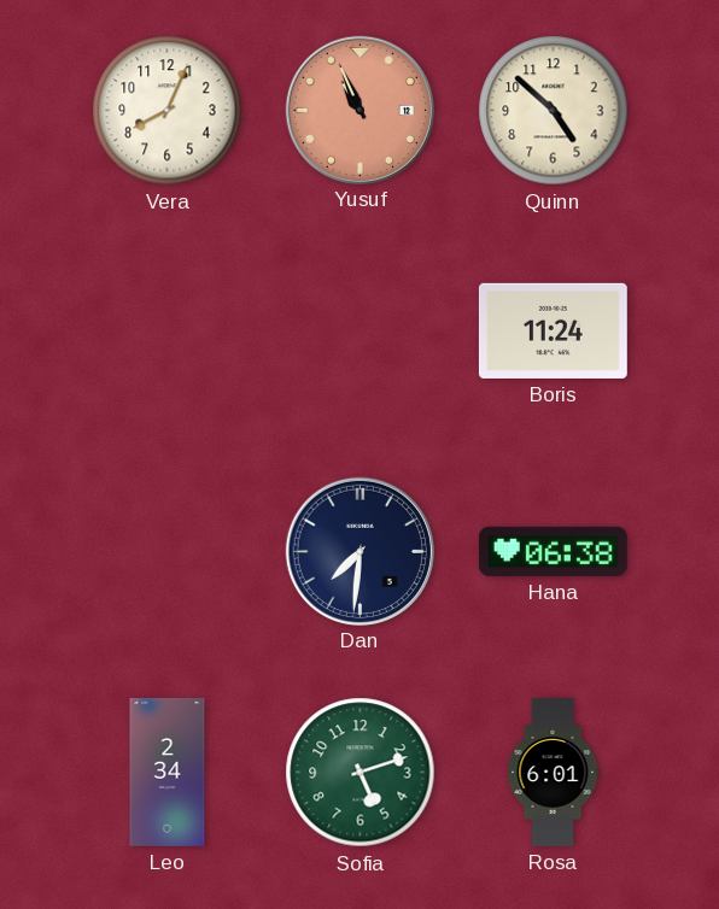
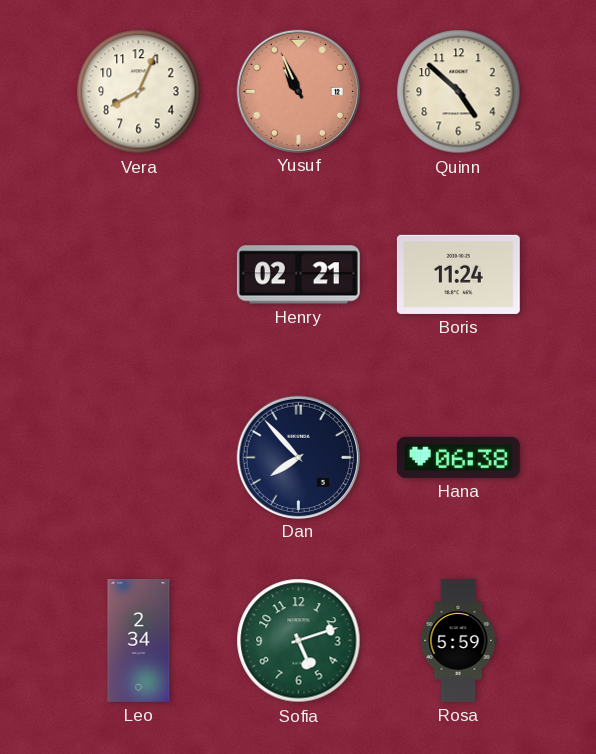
Henry: none -> 02:21
Dan: 7:31 -> 7:53
Rosa: 6:01 -> 5:59
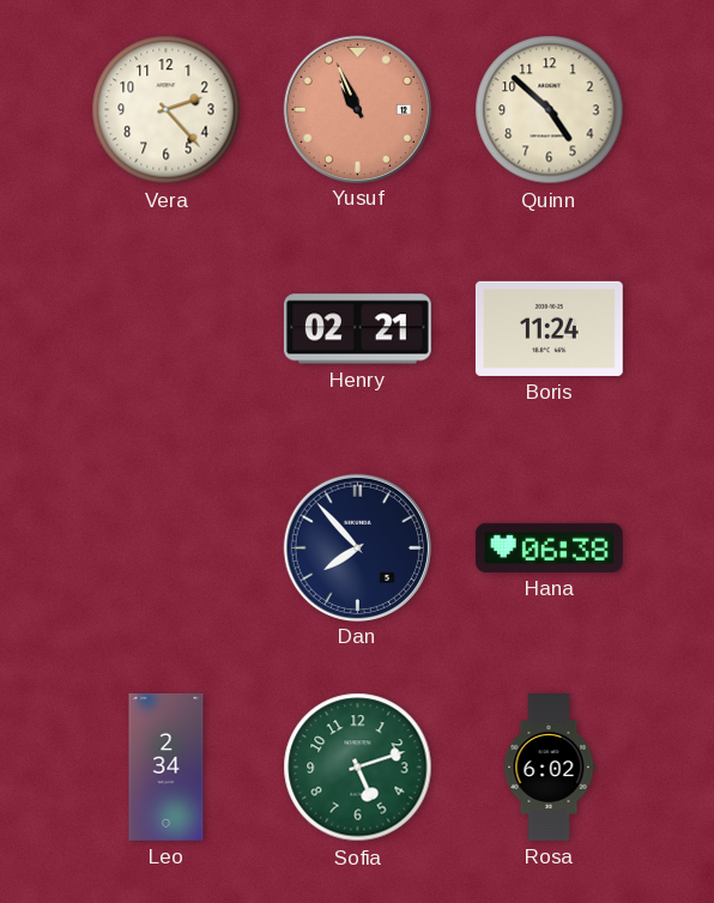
Vera: 8:04 -> 2:23
Rosa: 5:59 -> 6:02
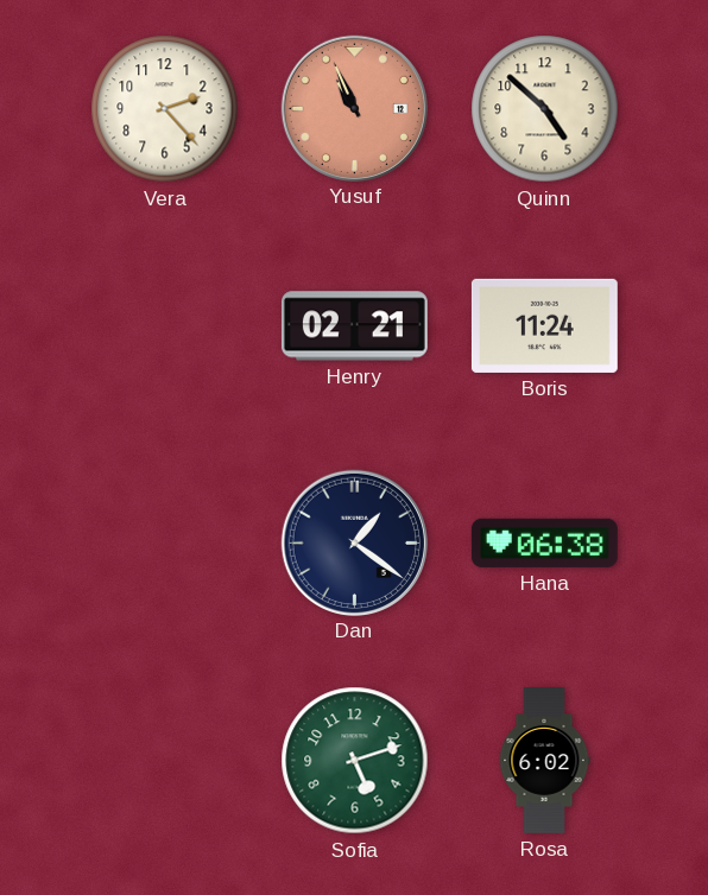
Dan: 7:53 -> 1:21
Leo: 2:34 -> none
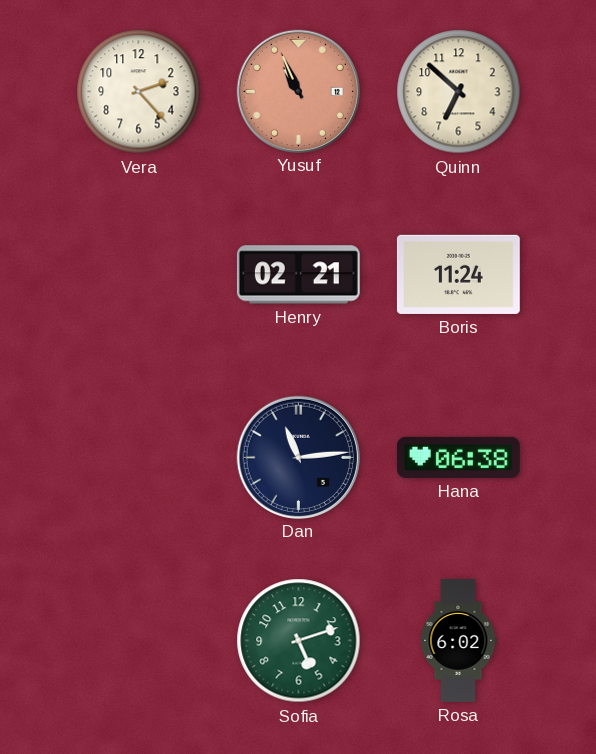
Quinn: 4:52 -> 6:52
Dan: 1:21 -> 11:14
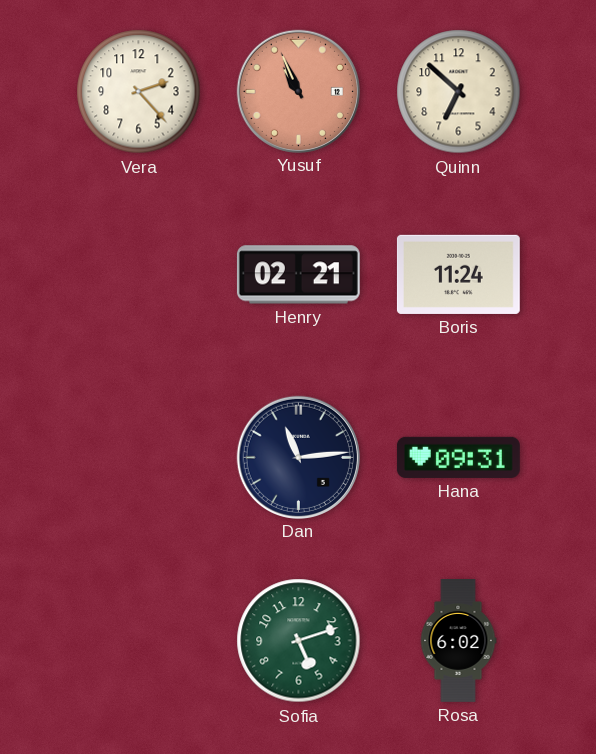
Hana: 06:38 -> 09:31
